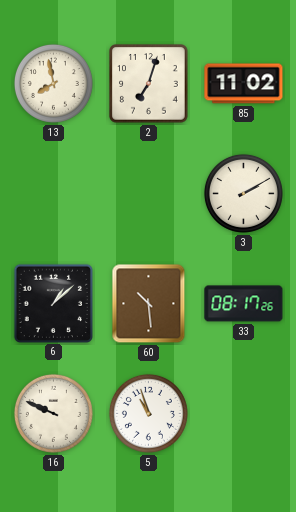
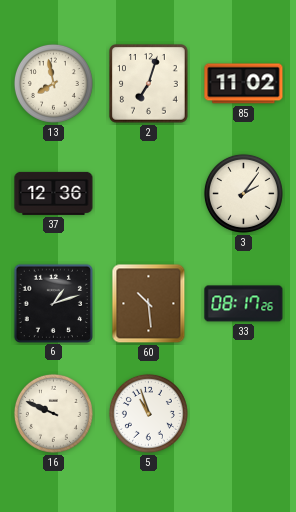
37: none -> 12:36
3: 2:10 -> 2:06
6: 1:08 -> 1:12
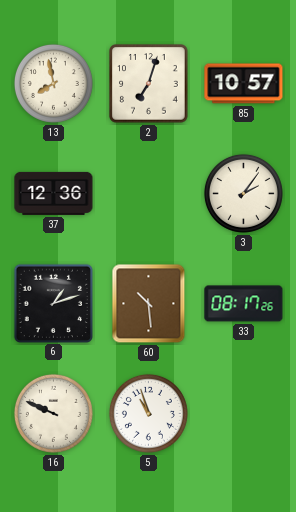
85: 11:02 -> 10:57
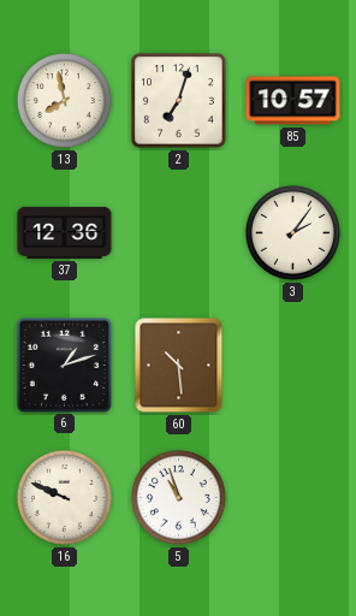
33: 08:17 -> none
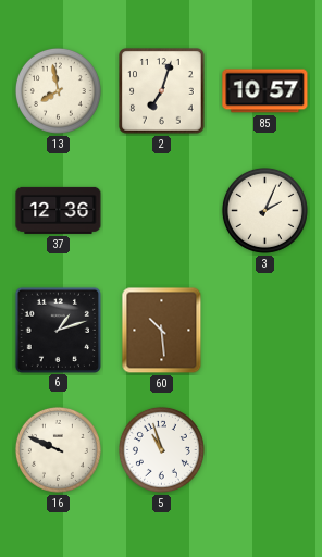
3: 2:06 -> 2:04
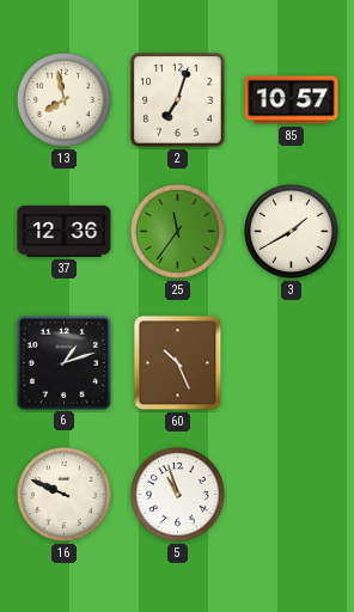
25: none -> 11:36
3: 2:04 -> 1:40
60: 10:29 -> 10:26
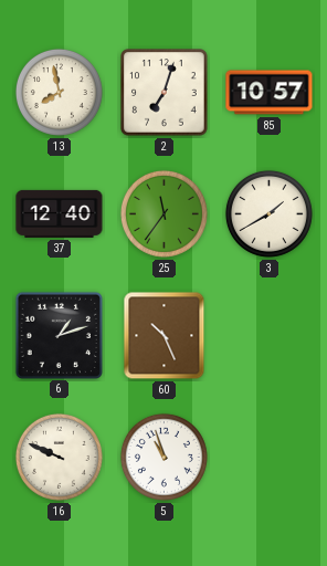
37: 12:36 -> 12:40
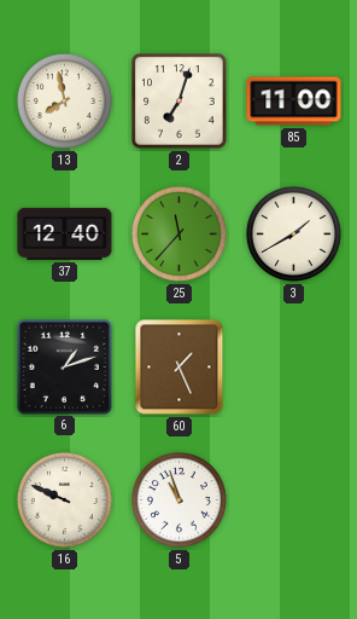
85: 10:57 -> 11:00
25: 11:36 -> 11:37
60: 10:26 -> 1:26
